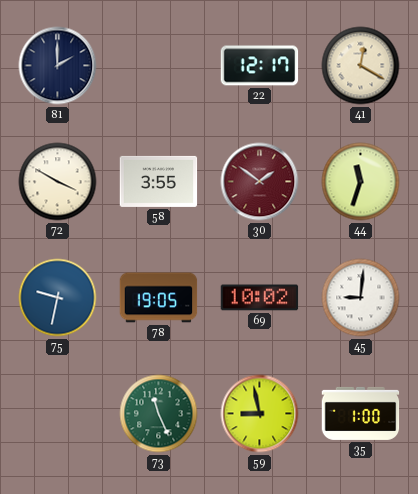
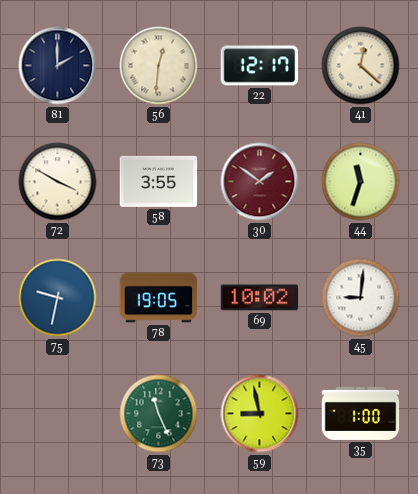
56: none -> 12:31
41: 12:20 -> 12:22
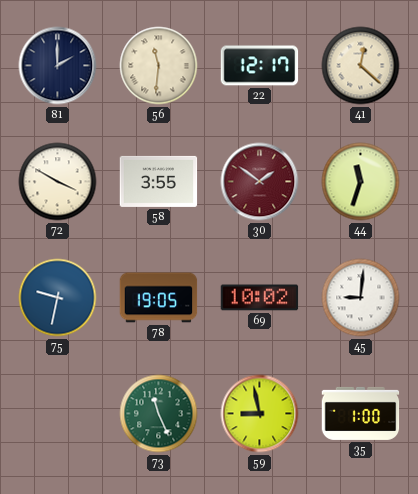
56: 12:31 -> 11:31
